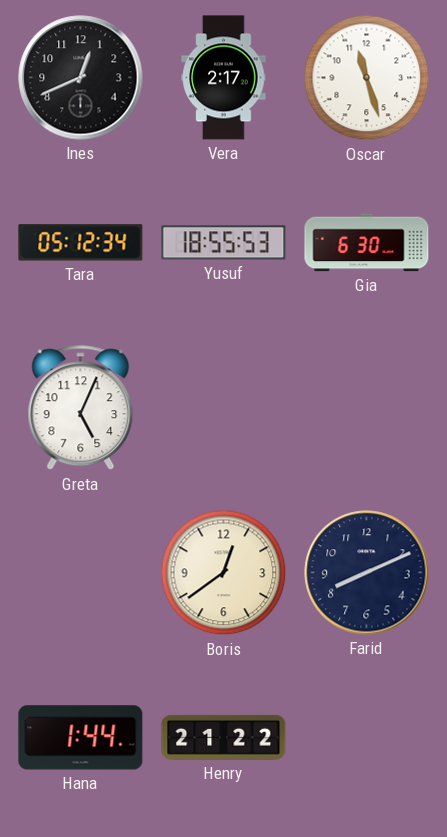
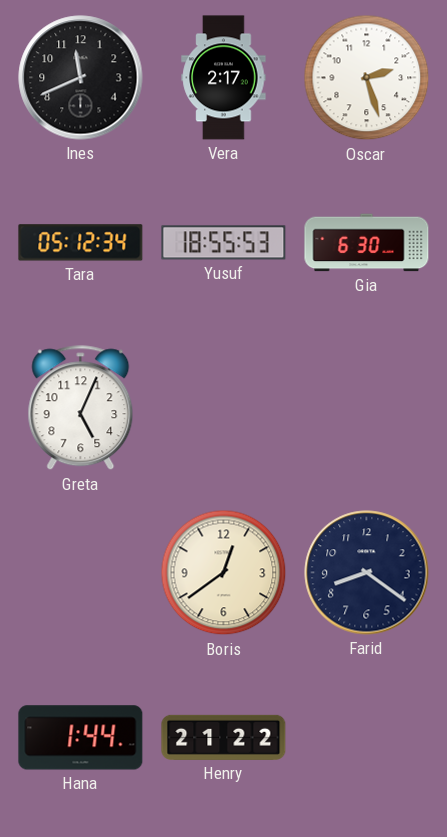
Ines: 12:41 -> 11:41
Oscar: 11:27 -> 2:27
Farid: 8:11 -> 8:21
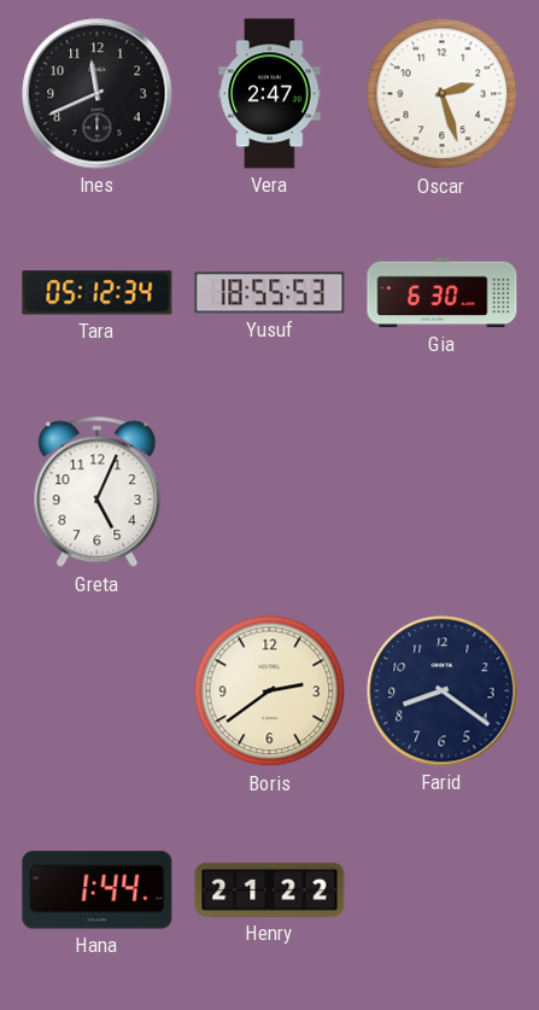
Vera: 2:17 -> 2:47
Boris: 12:39 -> 2:39
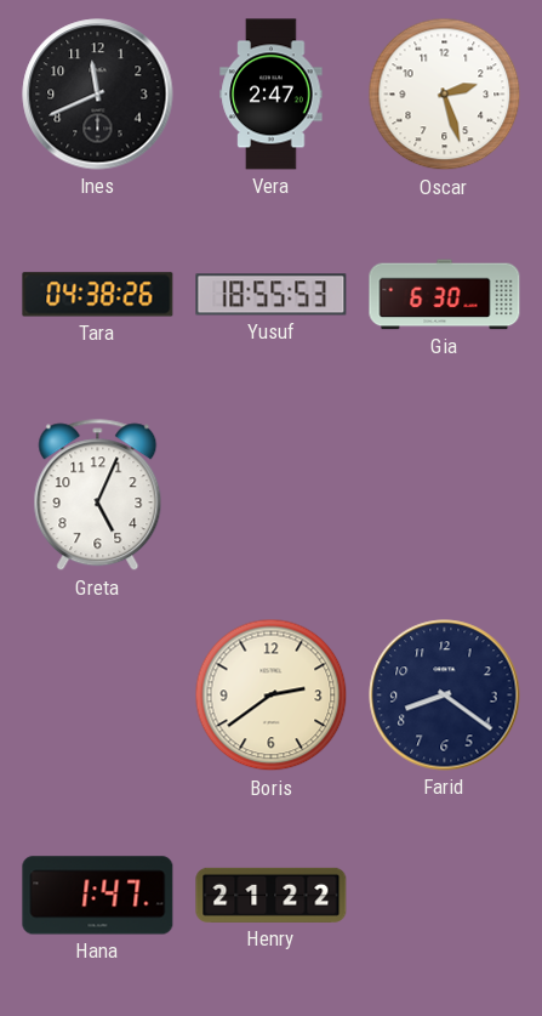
Tara: 05:12 -> 04:38
Hana: 1:44 -> 1:47
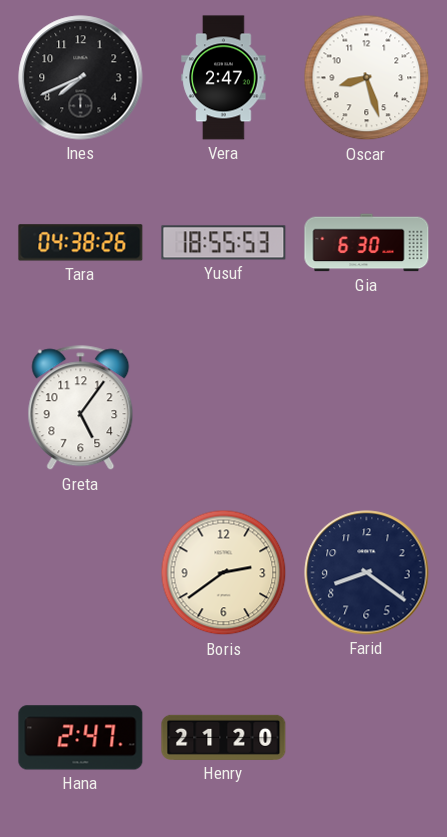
Ines: 11:41 -> 7:41
Oscar: 2:27 -> 8:27
Greta: 5:04 -> 5:06
Hana: 1:47 -> 2:47
Henry: 21:22 -> 21:20
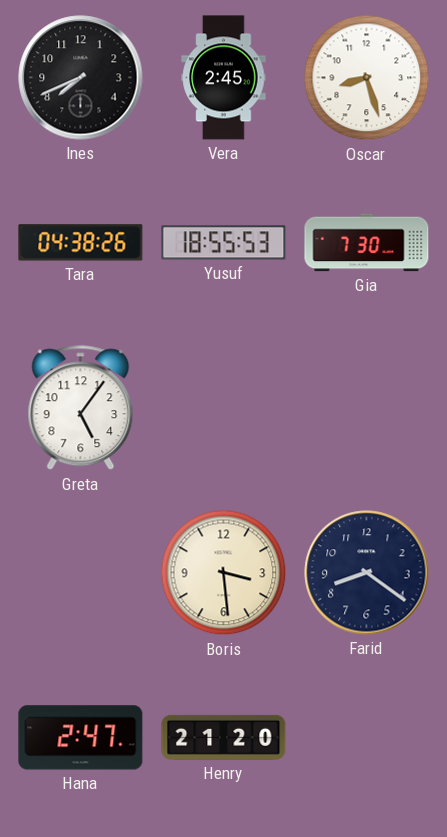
Vera: 2:47 -> 2:45
Gia: 6:30 -> 7:30
Boris: 2:39 -> 3:29
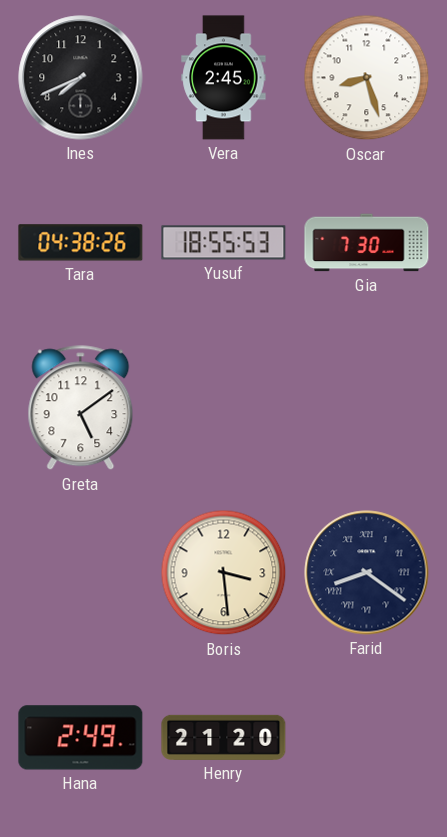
Greta: 5:06 -> 5:09
Farid numerals: Arabic -> Roman
Hana: 2:47 -> 2:49
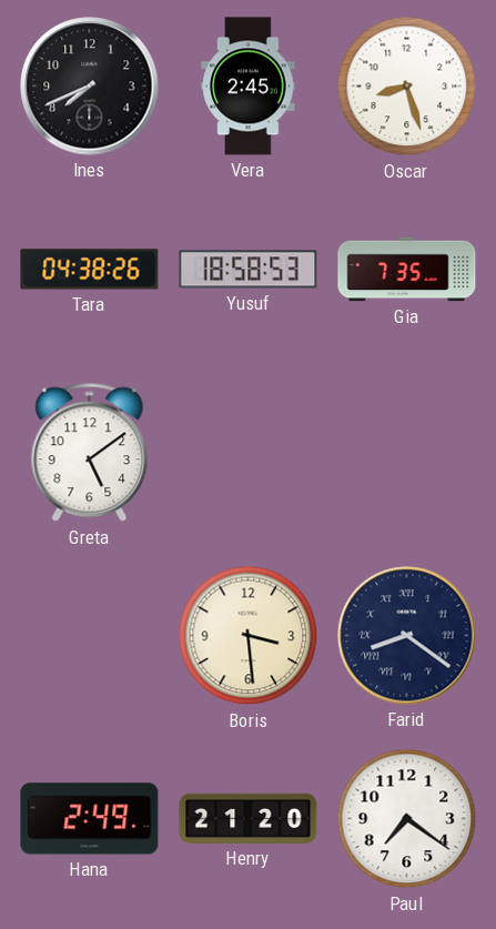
Yusuf: 18:55 -> 18:58
Gia: 7:30 -> 7:35
Paul: none -> 7:21
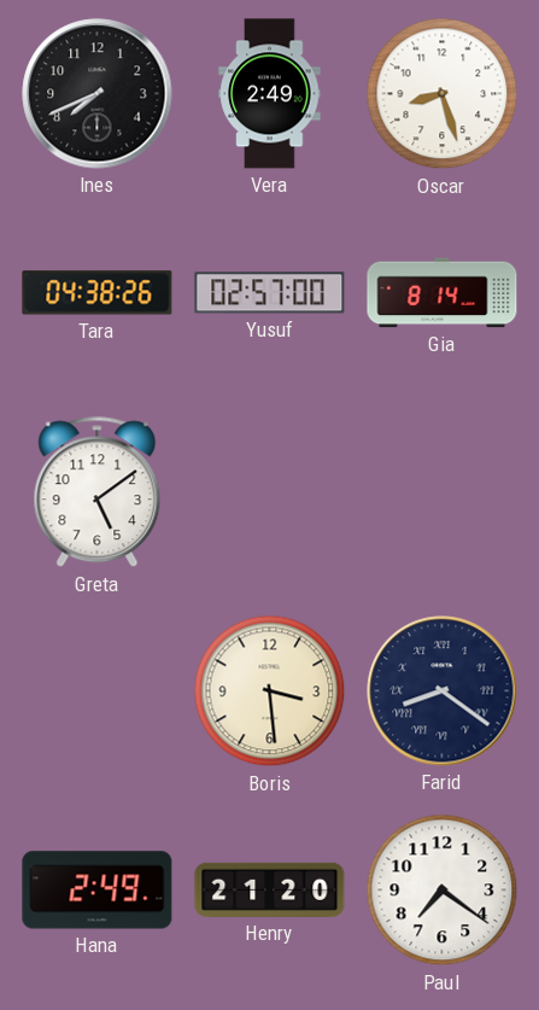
Vera: 2:45 -> 2:49
Yusuf: 18:58 -> 02:57
Gia: 7:35 -> 8:14
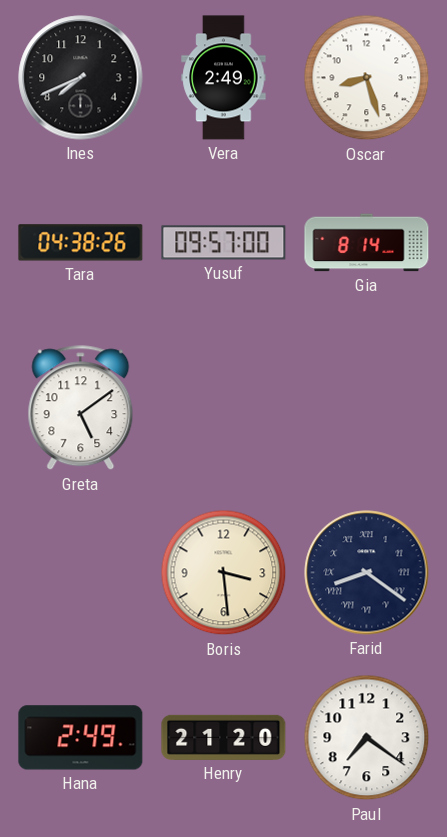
Yusuf: 02:57 -> 09:57
